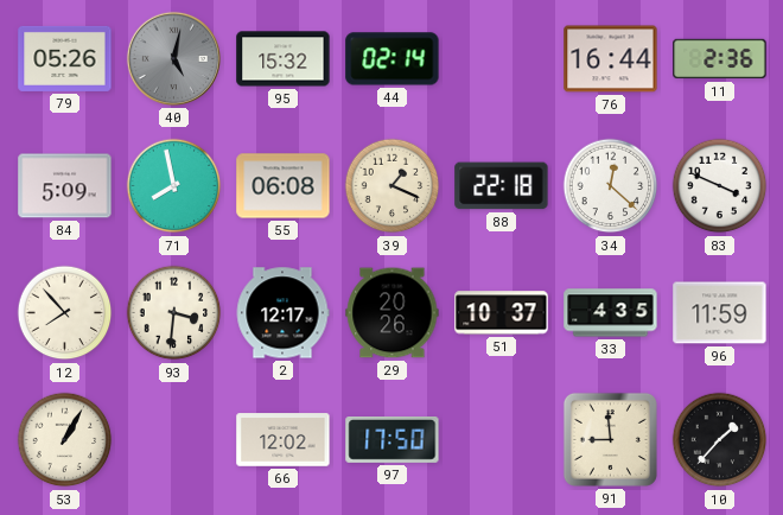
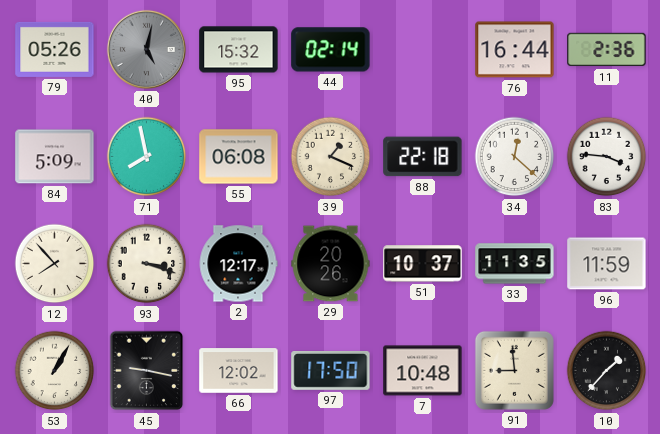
83: 3:49 -> 3:46
93: 3:31 -> 3:18
33: 4:35 -> 11:35
45: none -> 9:17
7: none -> 10:48
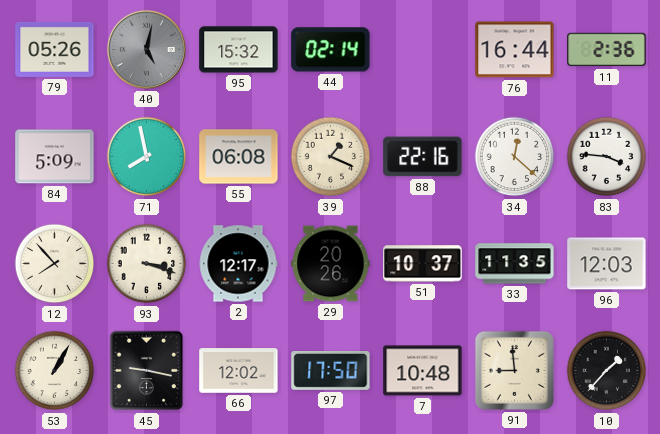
88: 22:18 -> 22:16
96: 11:59 -> 12:03
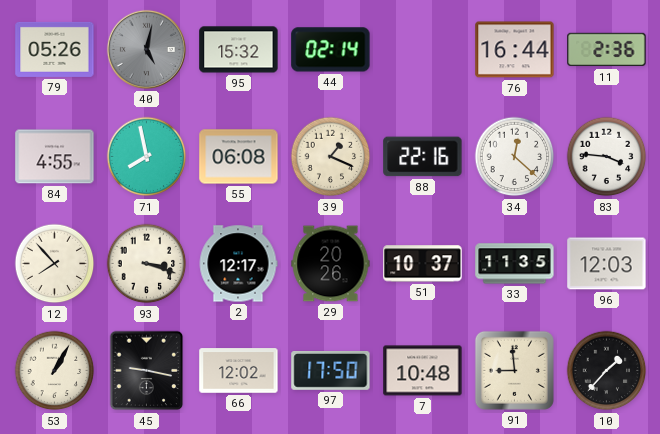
84: 5:09 -> 4:55
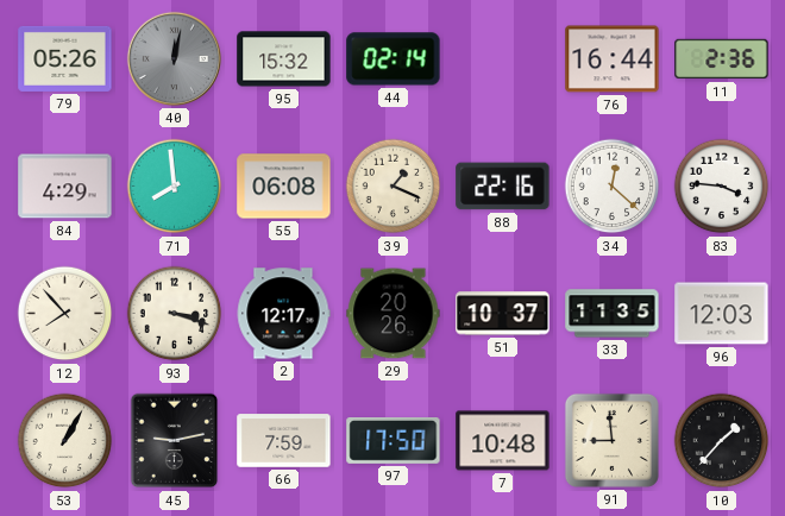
40: 5:02 -> 12:02
84: 4:55 -> 4:29
71: 7:58 -> 7:59
45: 9:17 -> 9:13
66: 12:02 -> 7:59
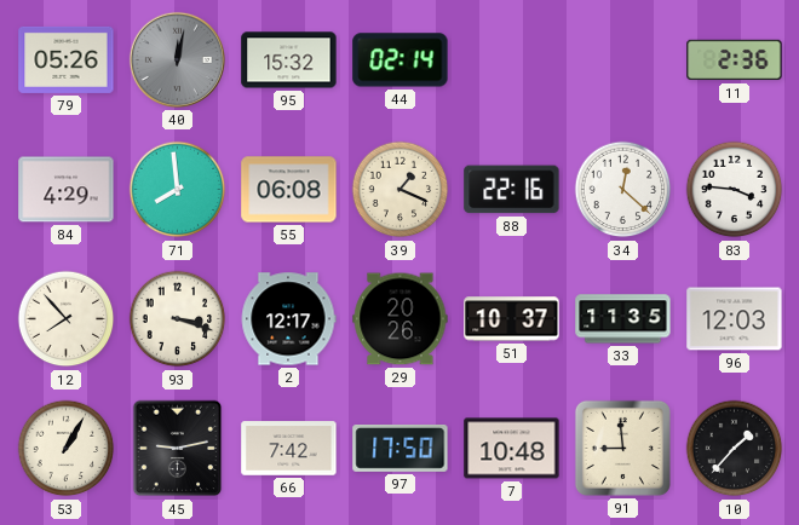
76: 16:44 -> none
66: 7:59 -> 7:42
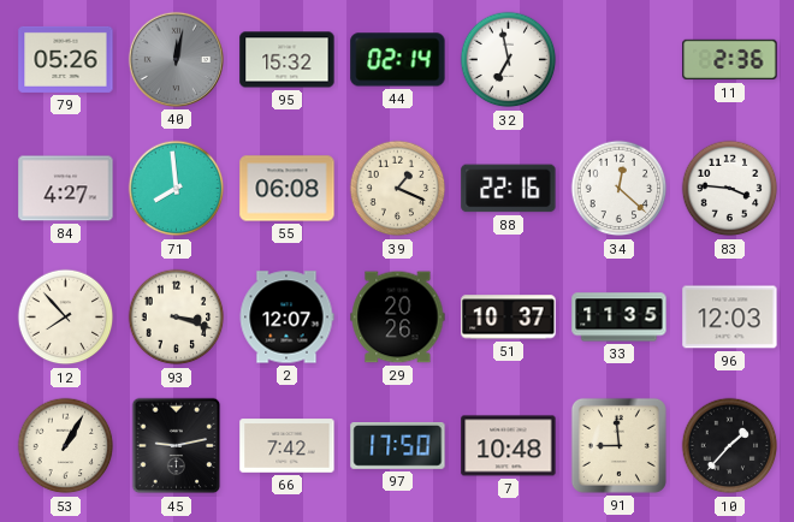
32: none -> 6:58
84: 4:29 -> 4:27
2: 12:17 -> 12:07
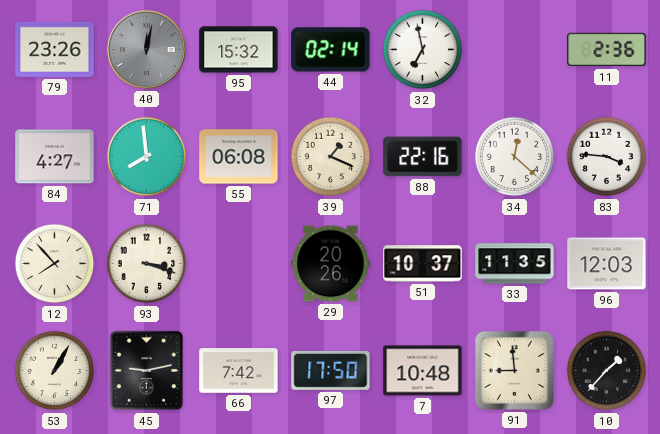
79: 05:26 -> 23:26
2: 12:07 -> none
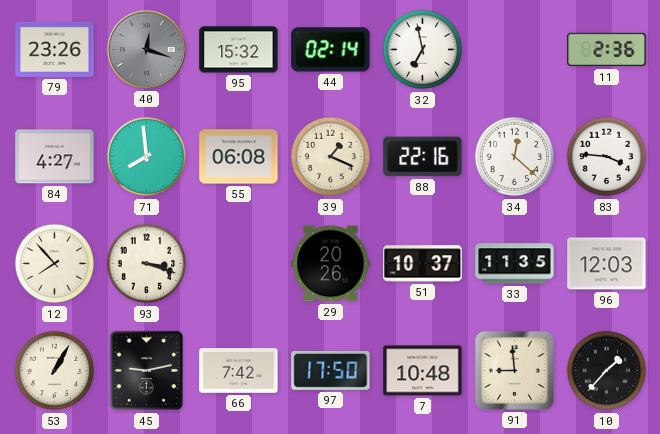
40: 12:02 -> 12:18
